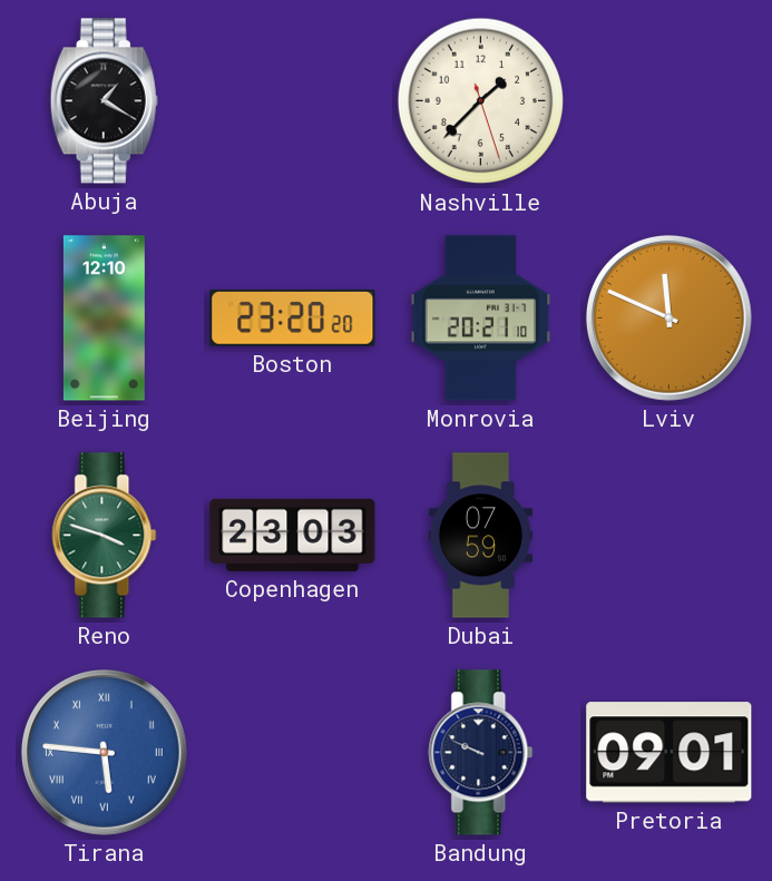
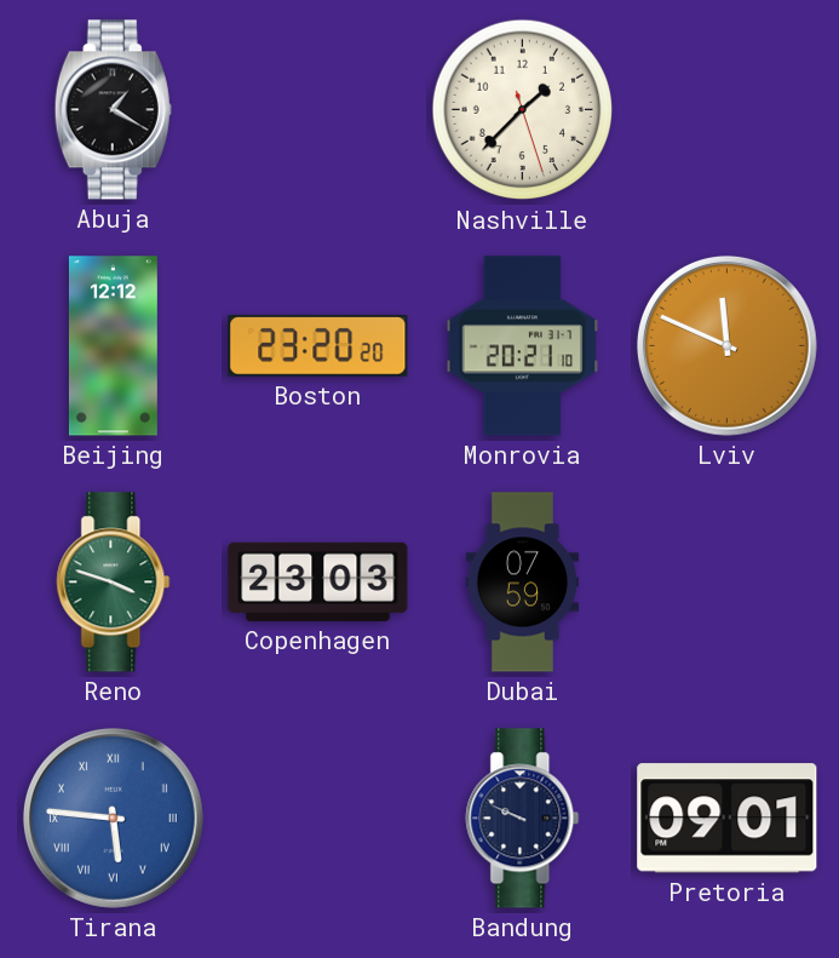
Beijing: 12:10 -> 12:12
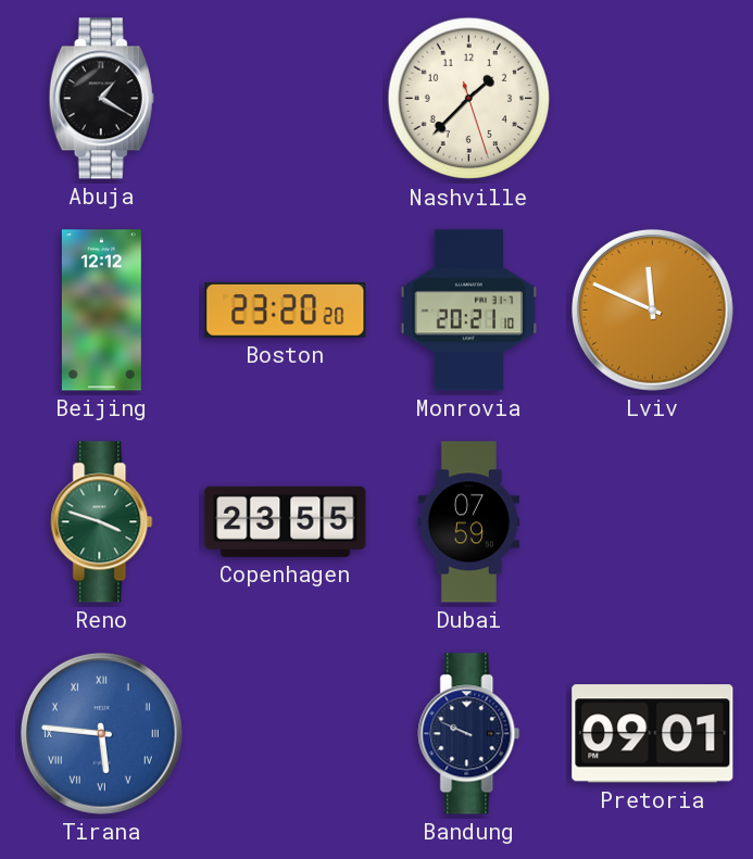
Copenhagen: 23:03 -> 23:55
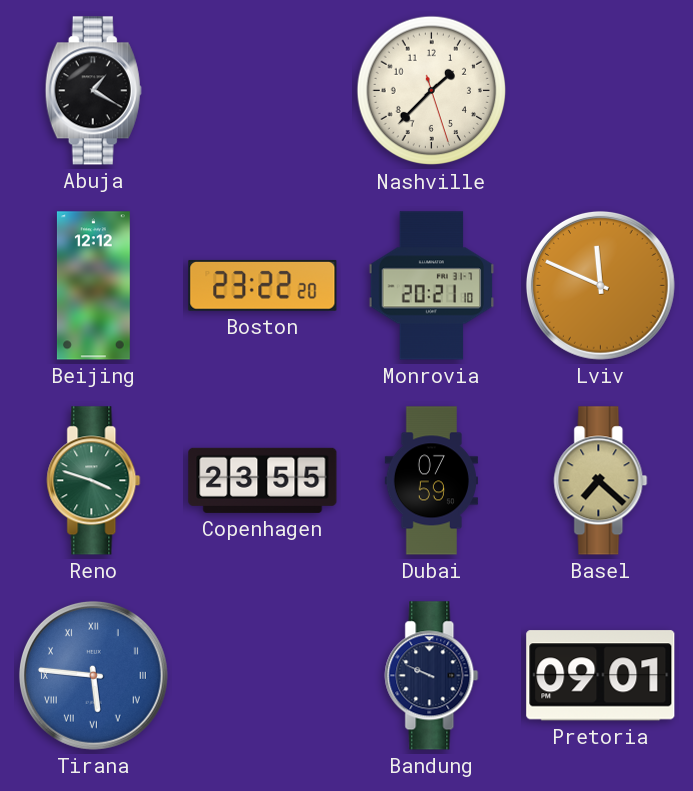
Boston: 23:20 -> 23:22
Basel: none -> 7:22
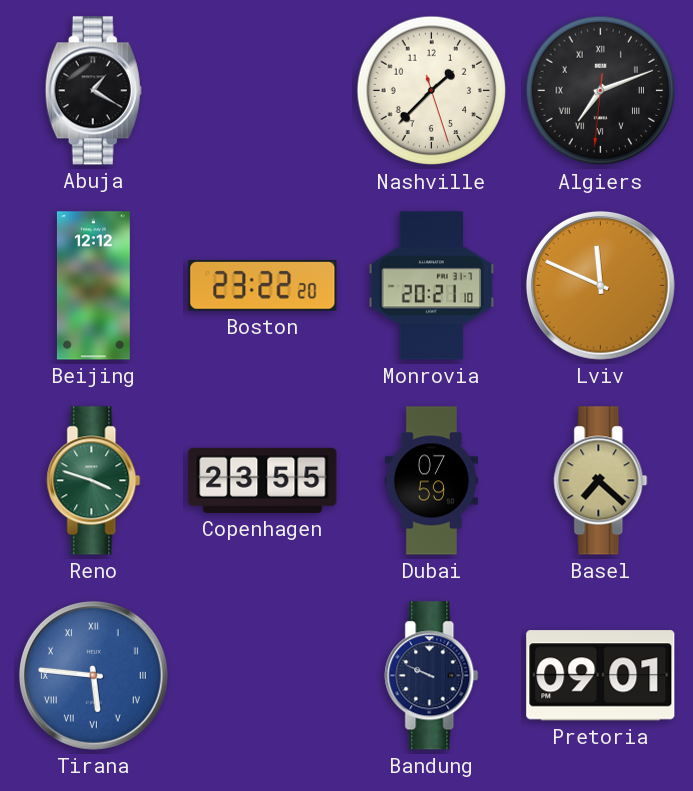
Algiers: none -> 7:11
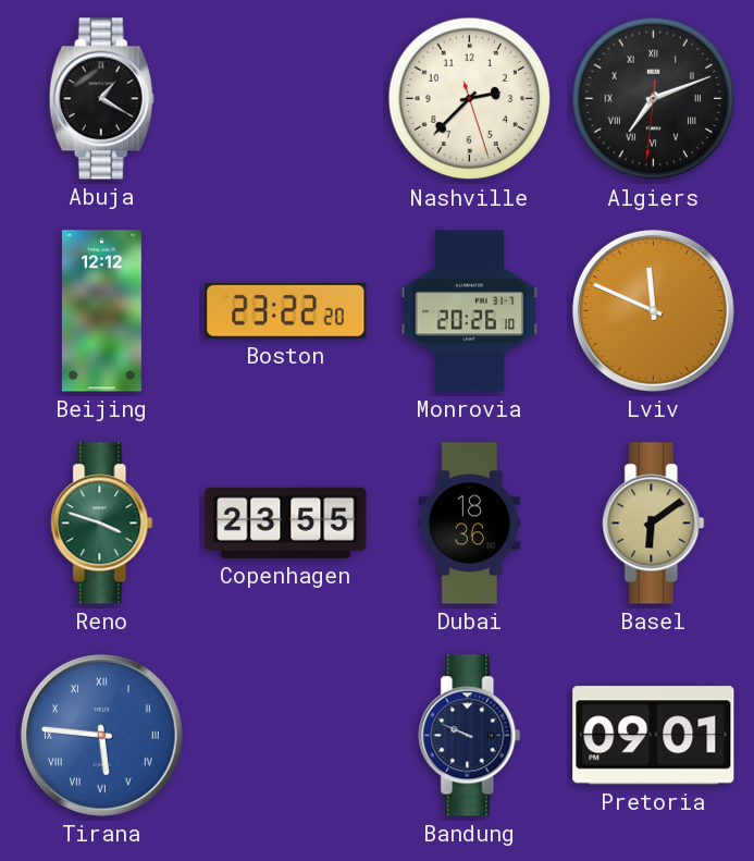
Nashville: 1:37 -> 2:37
Monrovia: 20:21 -> 20:26
Dubai: 07:59 -> 18:36
Basel: 7:22 -> 6:09
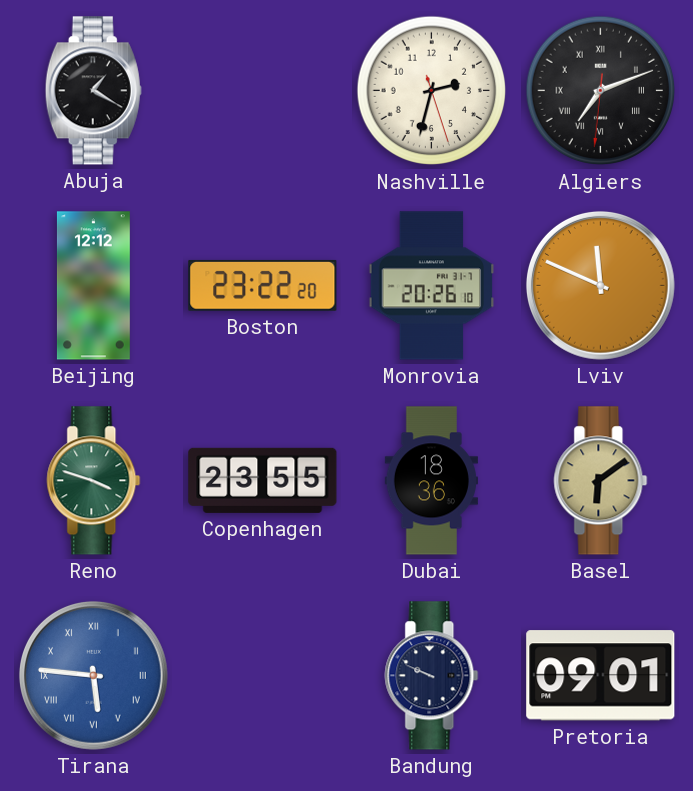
Nashville: 2:37 -> 2:32
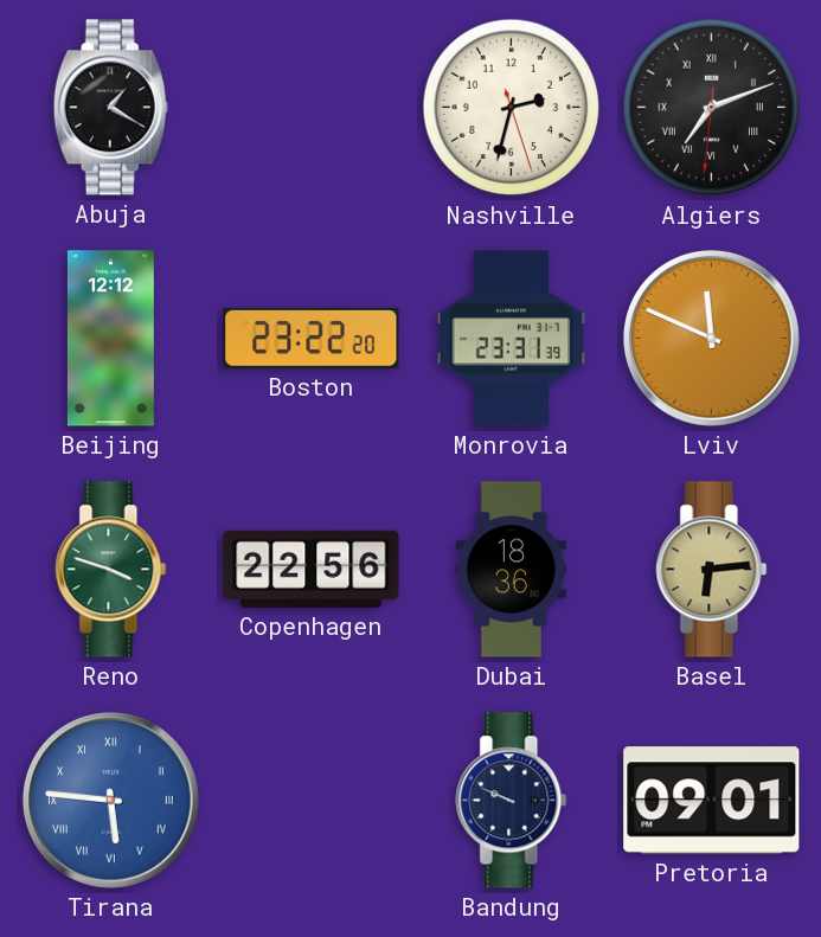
Monrovia: 20:26 -> 23:31
Copenhagen: 23:55 -> 22:56
Basel: 6:09 -> 6:14
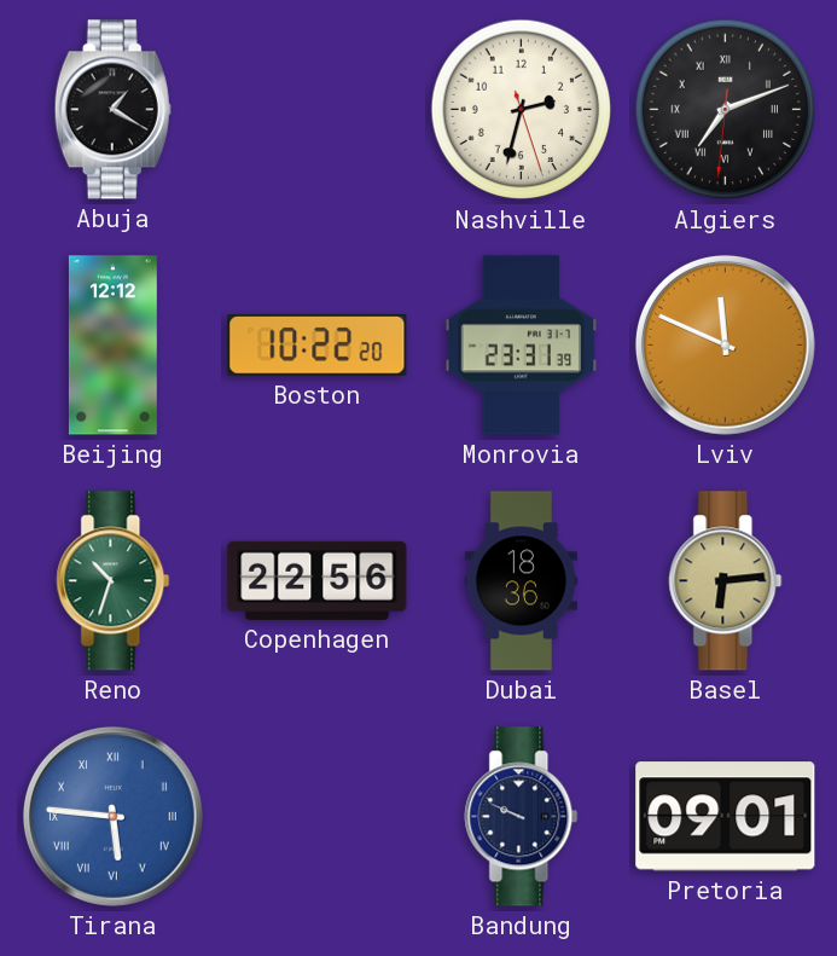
Boston: 23:22 -> 10:22
Reno: 3:48 -> 10:33
